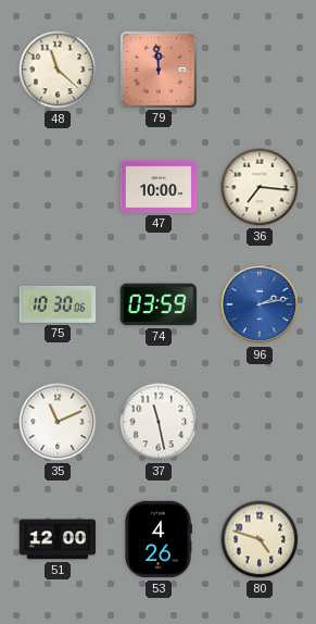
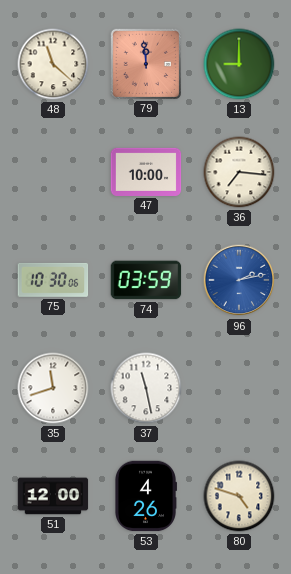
13: none -> 9:00
35: 11:11 -> 11:42
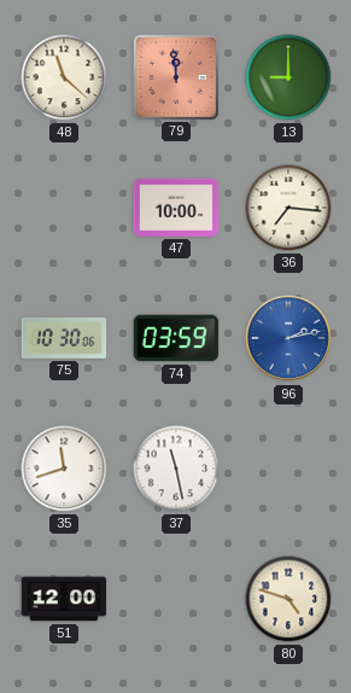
53: 4:26 -> none
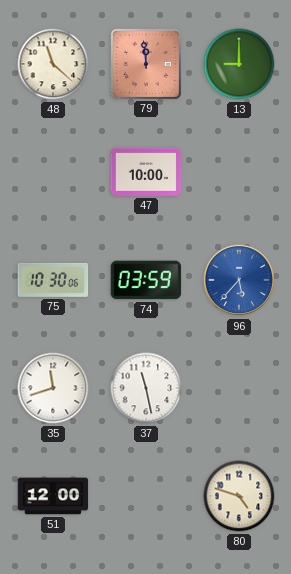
36: 7:16 -> none
96: 2:13 -> 5:37
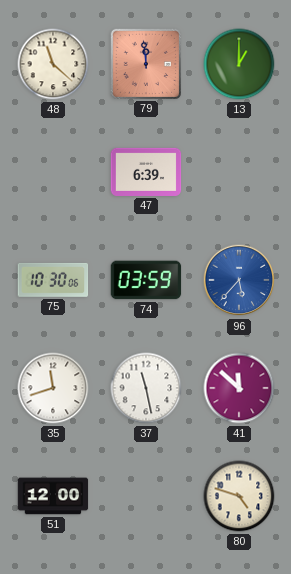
13: 9:00 -> 1:00
47: 10:00 -> 6:39
41: none -> 11:52
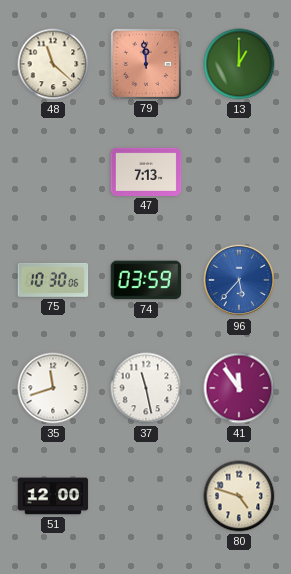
47: 6:39 -> 7:13
41: 11:52 -> 11:54
